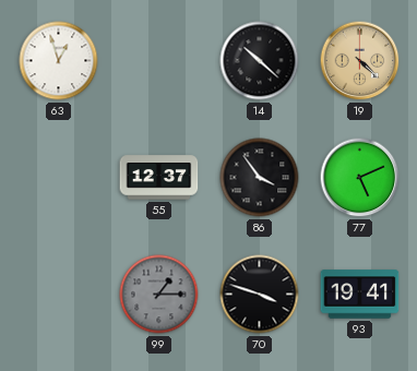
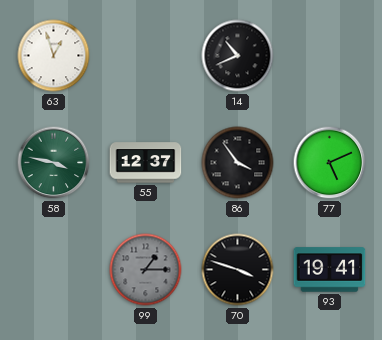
14: 10:22 -> 10:41
19: 4:22 -> none
58: none -> 3:47
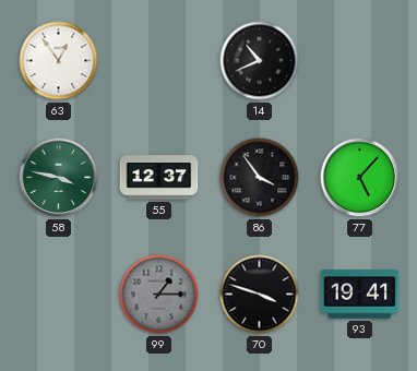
63: 12:57 -> 12:54
77: 5:11 -> 5:07
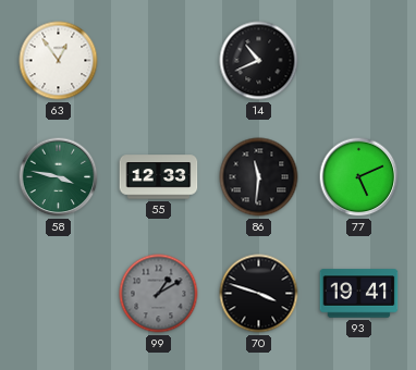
55: 12:37 -> 12:33
86: 3:54 -> 11:31
77: 5:07 -> 5:11
99: 1:15 -> 1:10
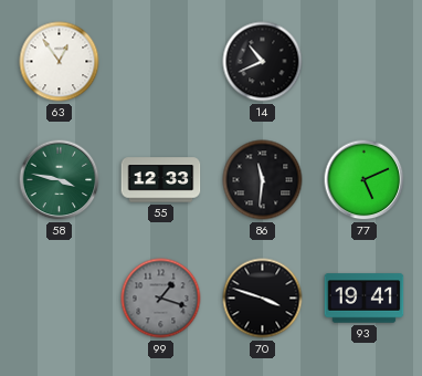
99: 1:10 -> 1:18
